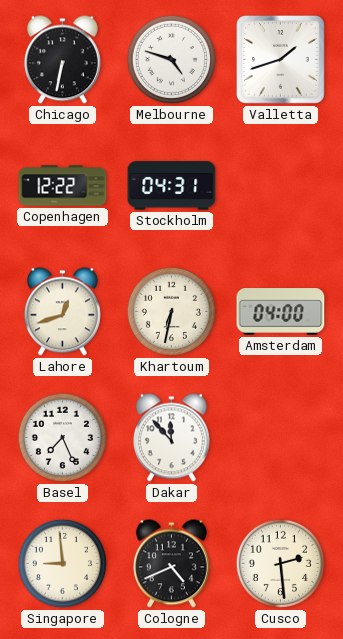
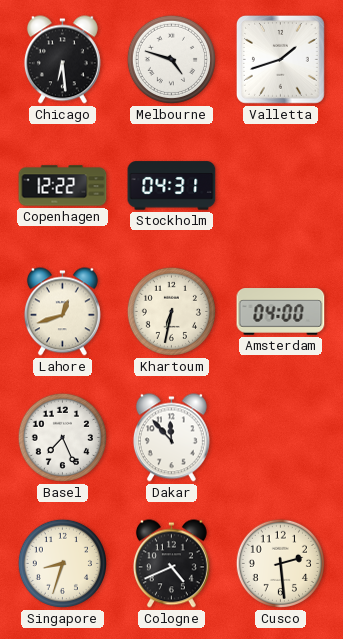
Chicago: 6:32 -> 6:29
Singapore: 8:59 -> 8:33
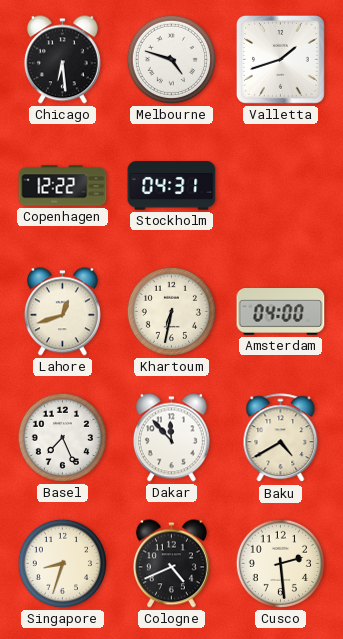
Baku: none -> 4:40
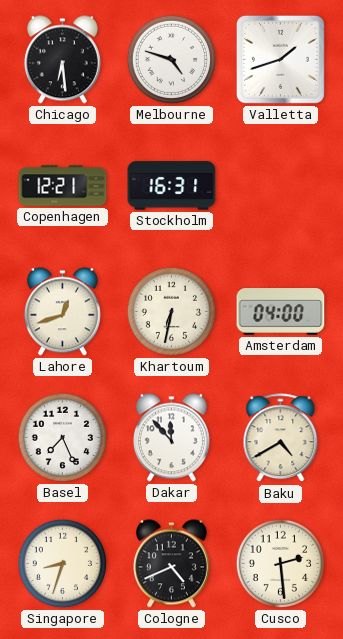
Copenhagen: 12:22 -> 12:21
Stockholm: 04:31 -> 16:31
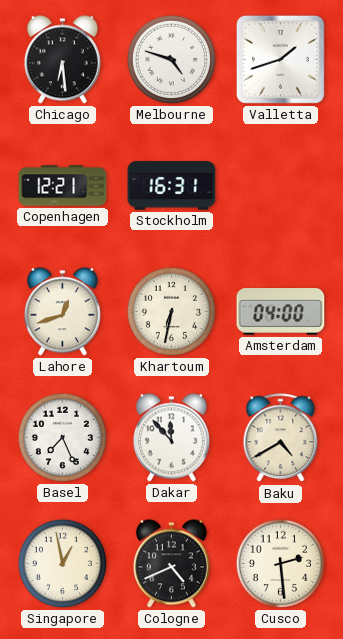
Singapore: 8:33 -> 12:58
